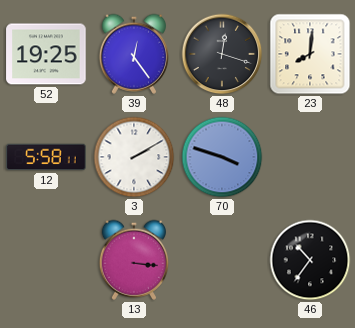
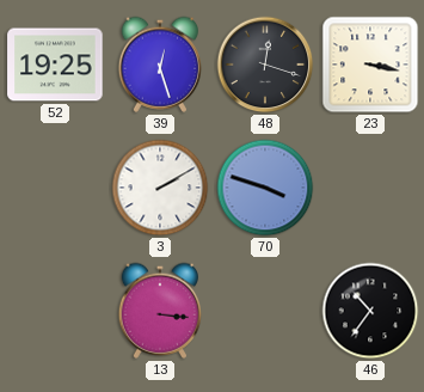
39: 12:24 -> 12:27
23: 8:01 -> 3:17
12: 5:58 -> none
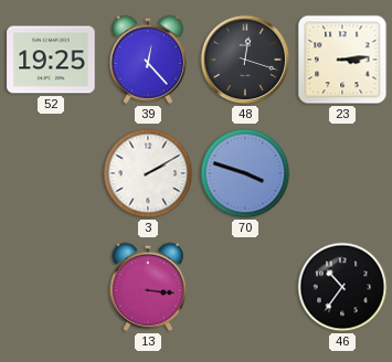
39: 12:27 -> 12:23
23: 3:17 -> 3:14
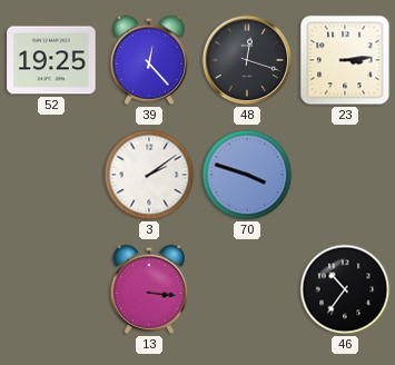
3: 2:10 -> 2:09
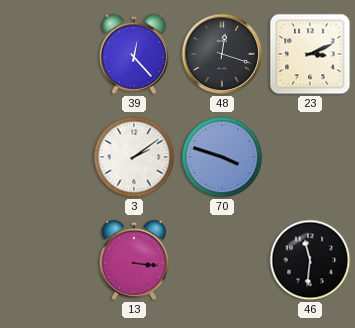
52: 19:25 -> none
23: 3:14 -> 3:11
46: 10:36 -> 11:31
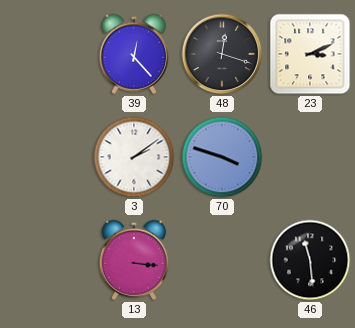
46: 11:31 -> 11:29
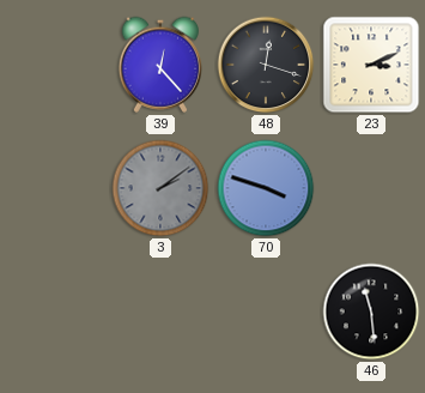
3 dial: white -> grey
13: 3:16 -> none
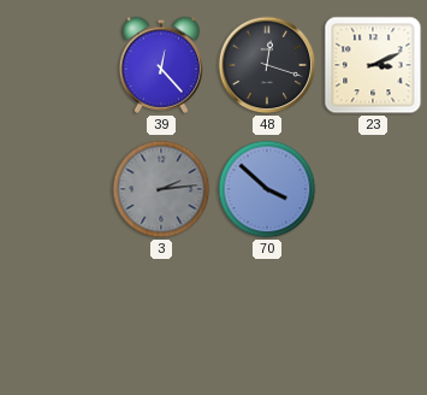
3: 2:09 -> 2:14
70: 3:48 -> 3:52
46: 11:29 -> none
